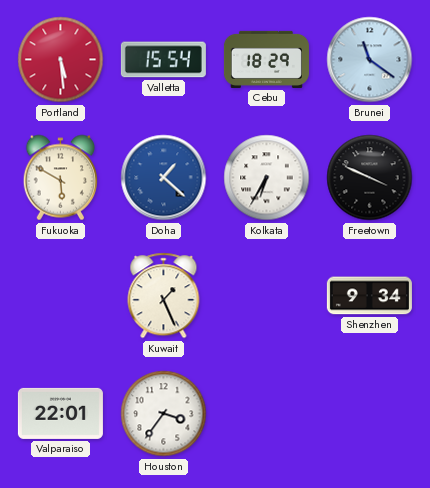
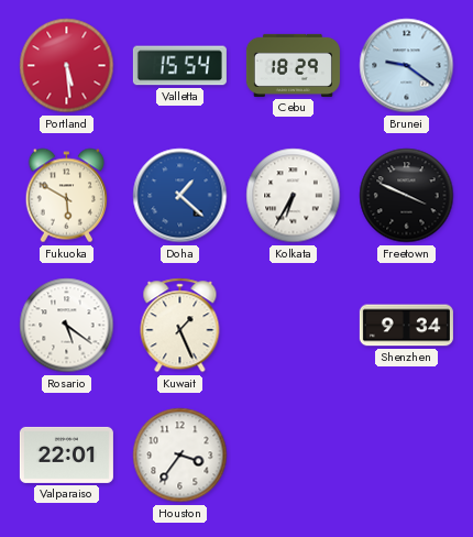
Brunei: 11:21 -> 9:21
Rosario: none -> 5:21
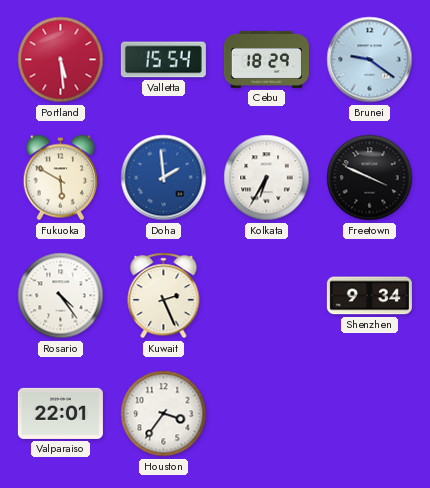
Doha: 1:22 -> 1:59
Rosario: 5:21 -> 4:24
Kuwait: 1:26 -> 2:26
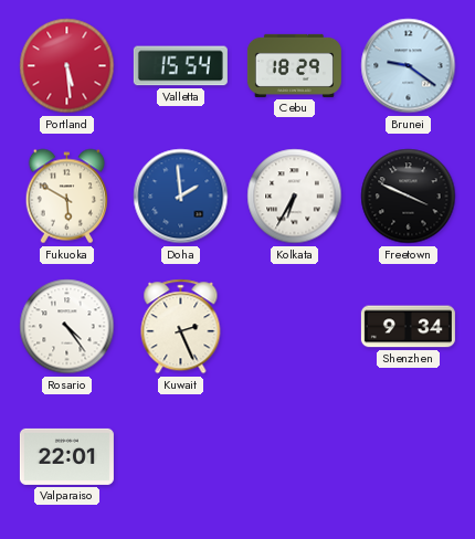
Houston: 3:36 -> none
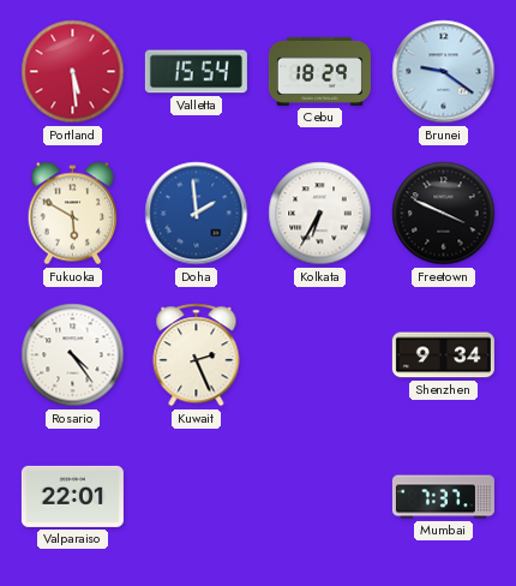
Mumbai: none -> 7:37
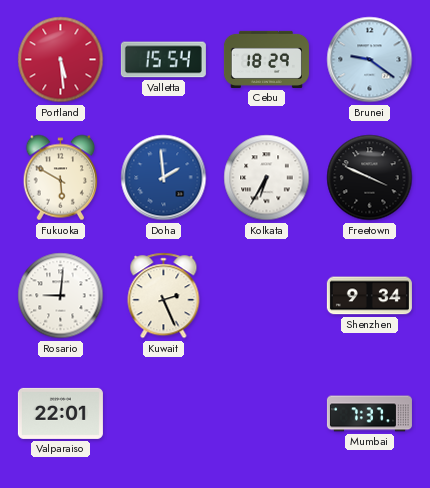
Rosario: 4:24 -> 9:01
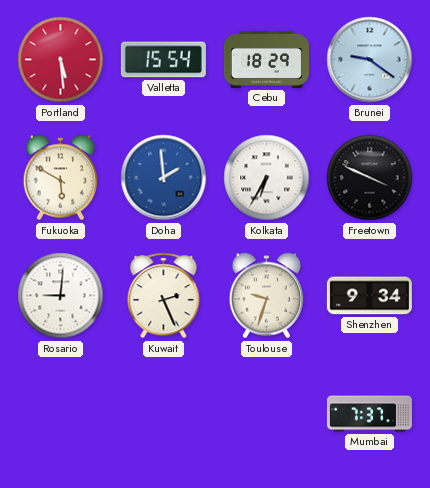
Toulouse: none -> 9:33
Valparaiso: 22:01 -> none
